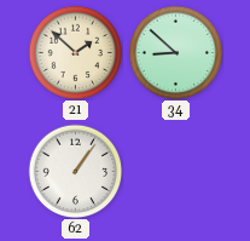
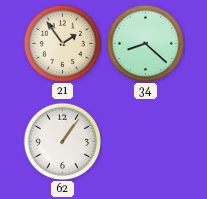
21: 1:52 -> 1:54
34: 8:52 -> 8:22
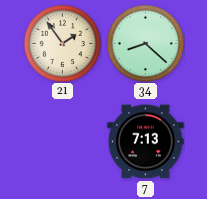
62: 1:06 -> none
7: none -> 7:13
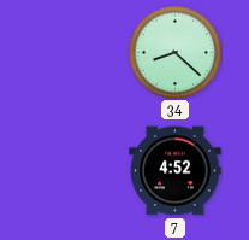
21: 1:54 -> none
7: 7:13 -> 4:52
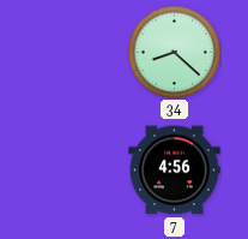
7: 4:52 -> 4:56
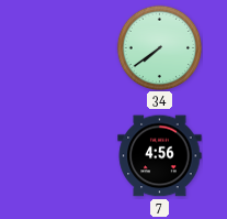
34: 8:22 -> 7:39
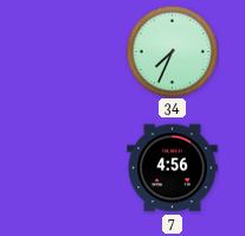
34: 7:39 -> 7:34
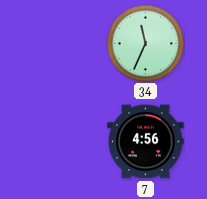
34: 7:34 -> 11:34
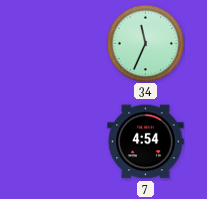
7: 4:56 -> 4:54
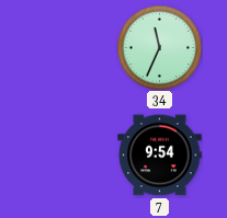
7: 4:54 -> 9:54
